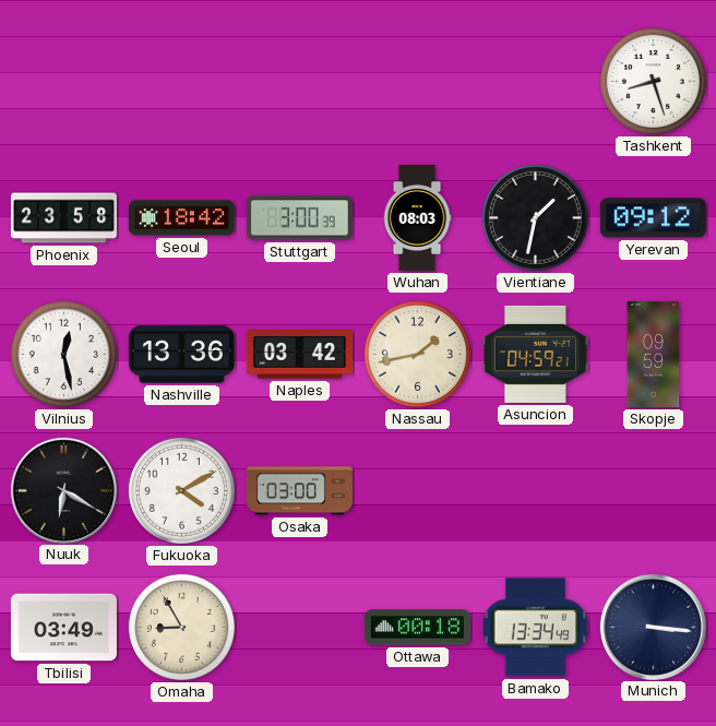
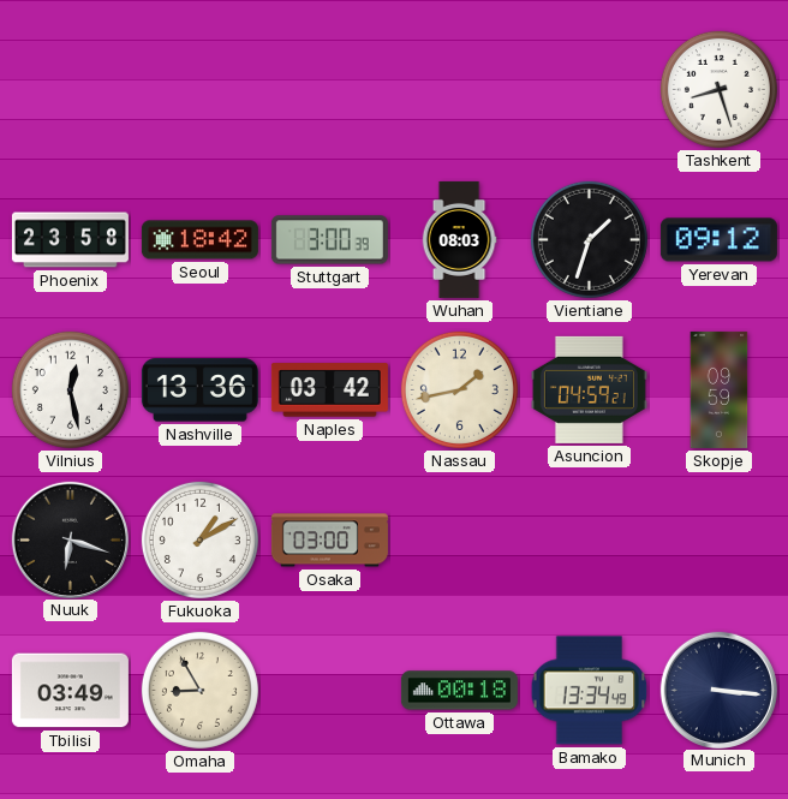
Vientiane: 1:32 -> 1:33
Nuuk: 6:20 -> 6:18
Fukuoka: 4:10 -> 1:10
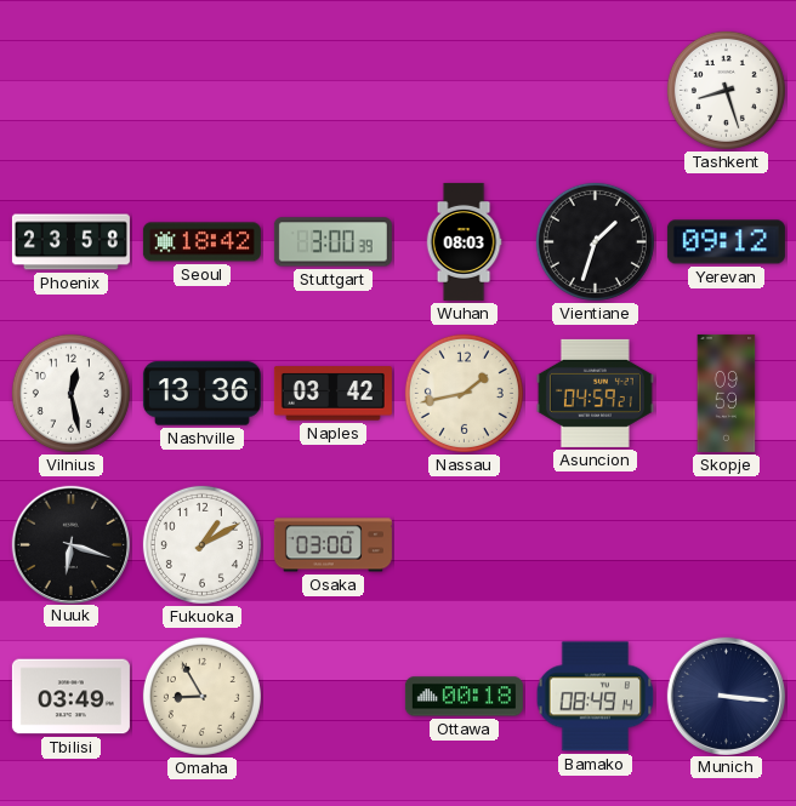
Bamako: 13:34 -> 08:49
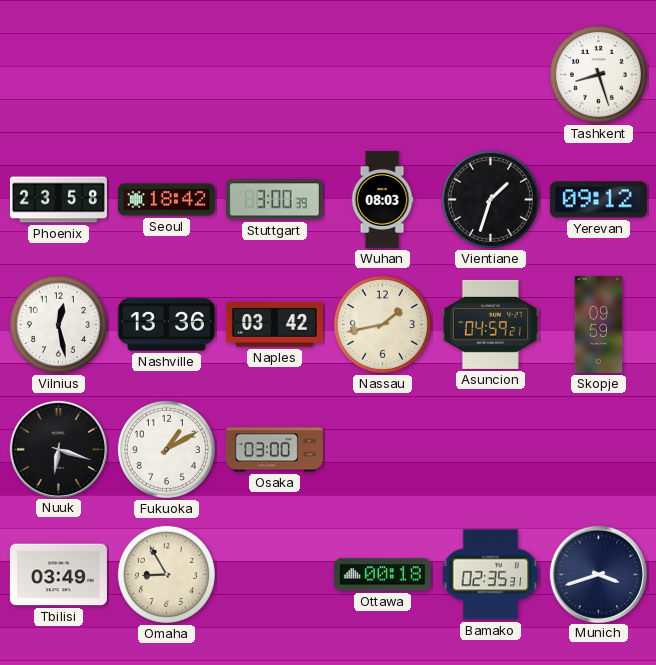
Bamako: 08:49 -> 02:35
Munich: 3:16 -> 3:42
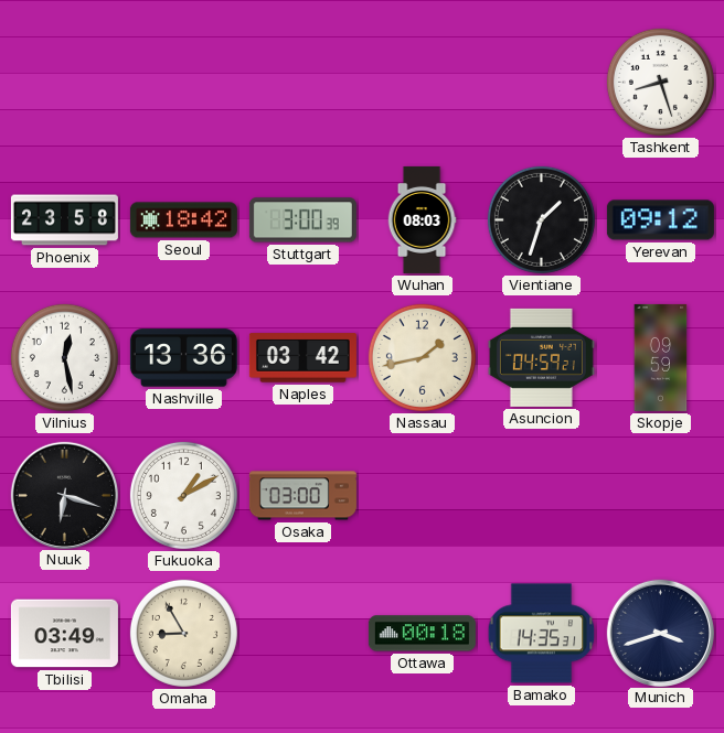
Bamako: 02:35 -> 14:35
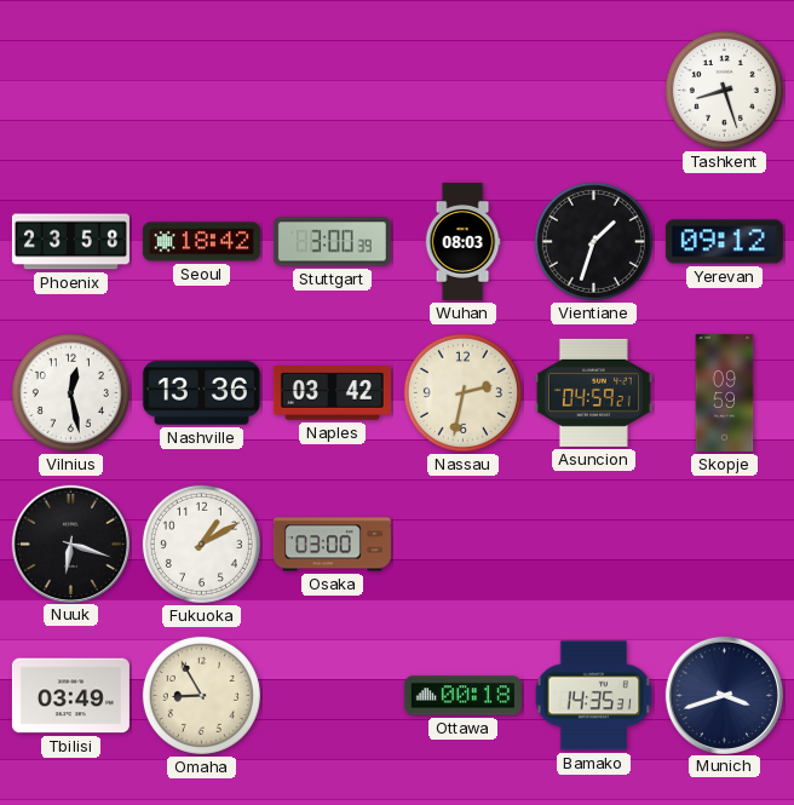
Nassau: 1:43 -> 2:32
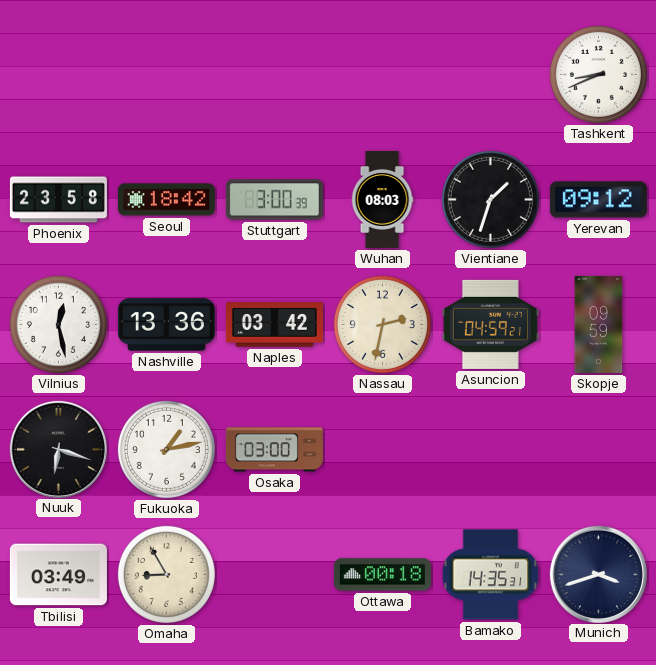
Tashkent: 8:27 -> 8:41
Fukuoka: 1:10 -> 1:13
